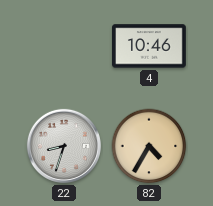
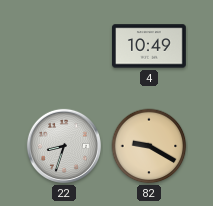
4: 10:46 -> 10:49
82: 4:35 -> 9:20
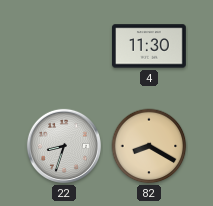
4: 10:49 -> 11:30
82: 9:20 -> 8:20
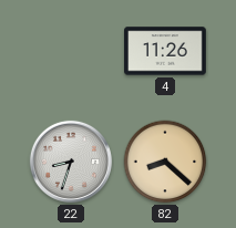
4: 11:30 -> 11:26
82: 8:20 -> 8:22
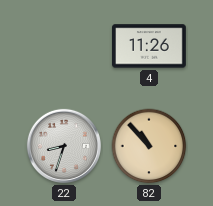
82: 8:22 -> 10:53
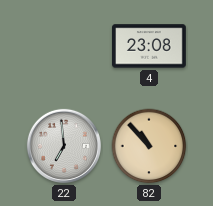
4: 11:26 -> 23:08
22: 8:33 -> 6:59
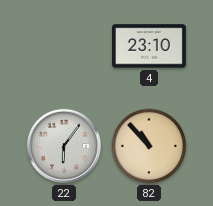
4: 23:08 -> 23:10
22: 6:59 -> 6:06
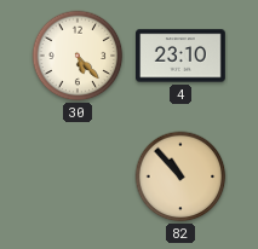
30: none -> 5:23
22: 6:06 -> none
